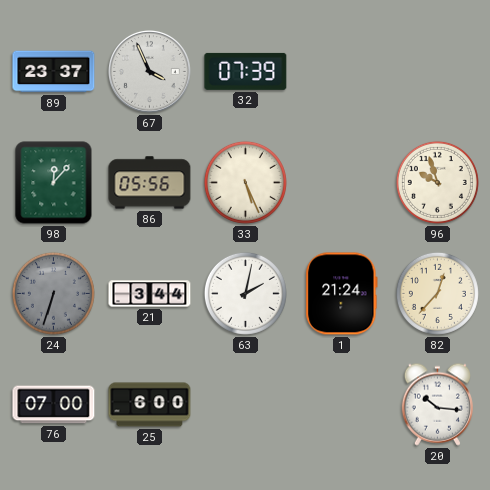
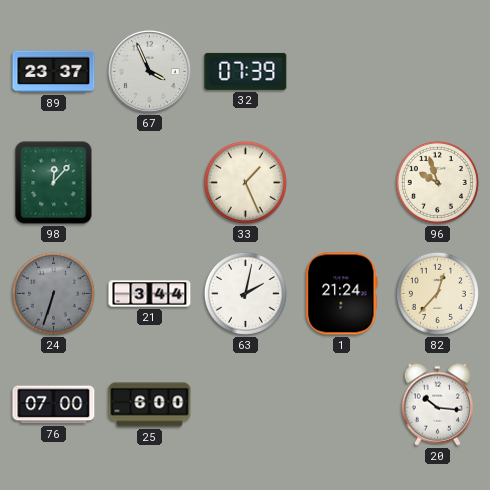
86: 05:56 -> none
33: 5:26 -> 1:26
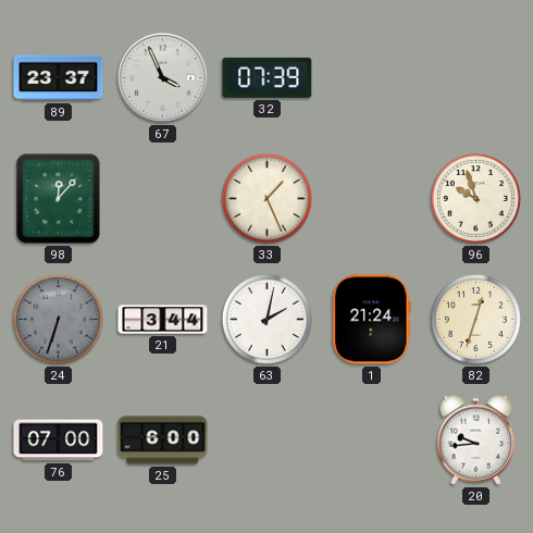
82: 12:37 -> 12:33
20: 10:16 -> 9:44
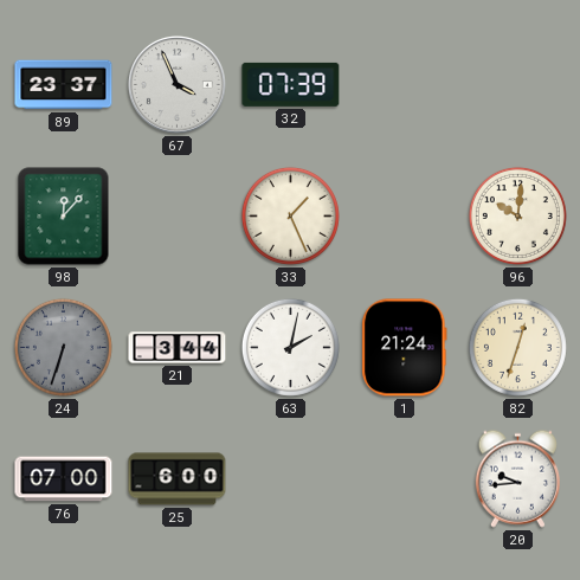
96: 9:57 -> 10:01
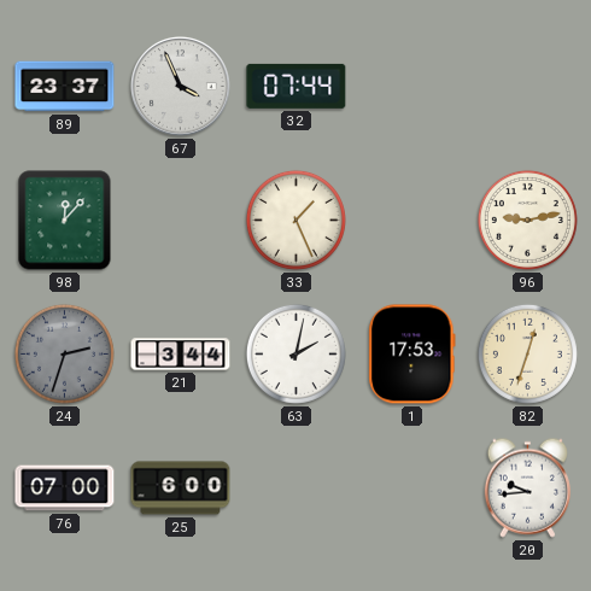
32: 07:39 -> 07:44
96: 10:01 -> 9:13
24: 6:33 -> 2:33
1: 21:24 -> 17:53
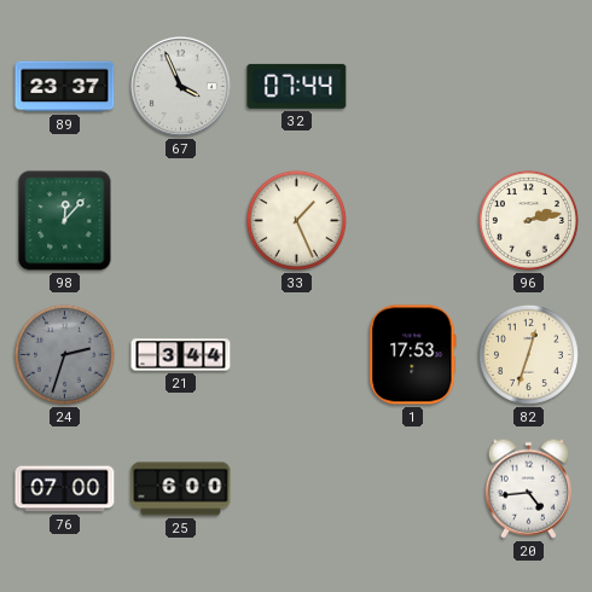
96: 9:13 -> 2:13
63: 2:02 -> none
20: 9:44 -> 4:44
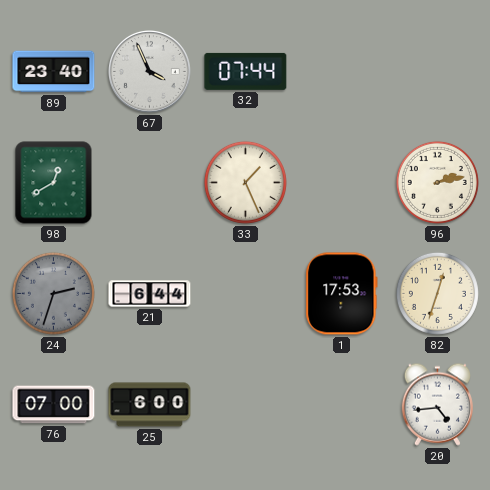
89: 23:37 -> 23:40
98: 12:07 -> 12:40
21: 3:44 -> 6:44
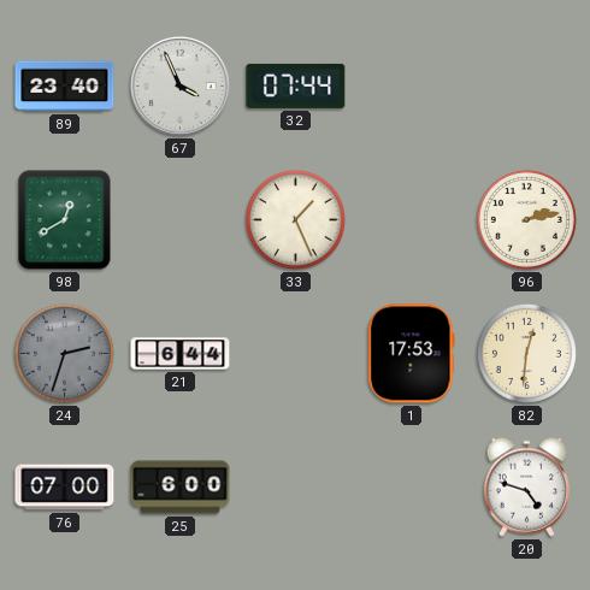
82: 12:33 -> 12:31
20: 4:44 -> 4:48
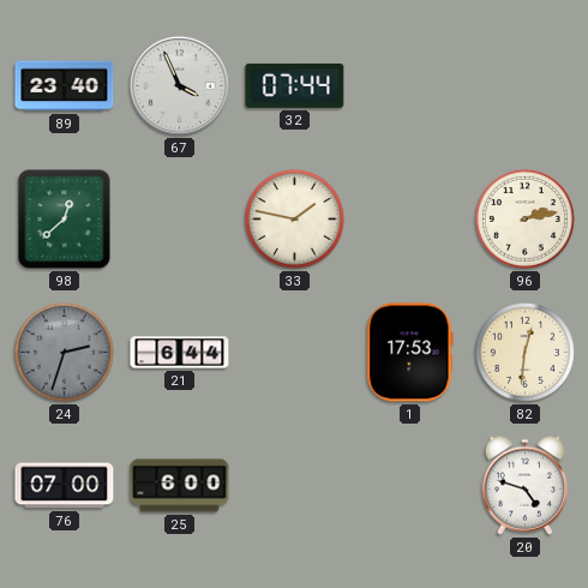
98: 12:40 -> 12:38
33: 1:26 -> 1:47
